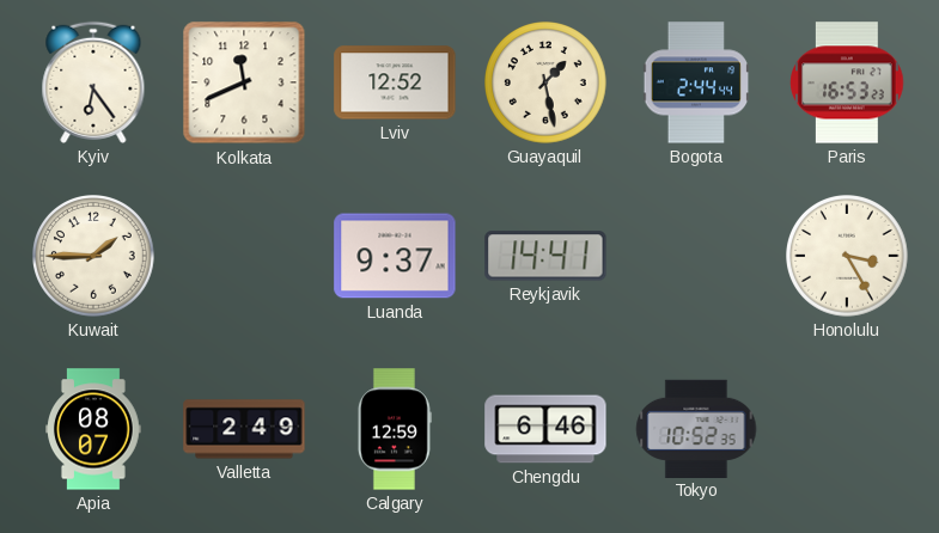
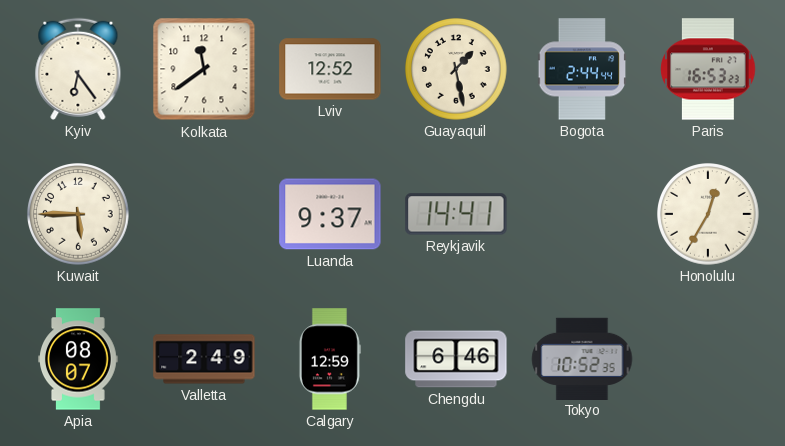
Kolkata: 11:41 -> 11:39
Kuwait: 1:45 -> 5:45
Honolulu: 3:25 -> 12:35
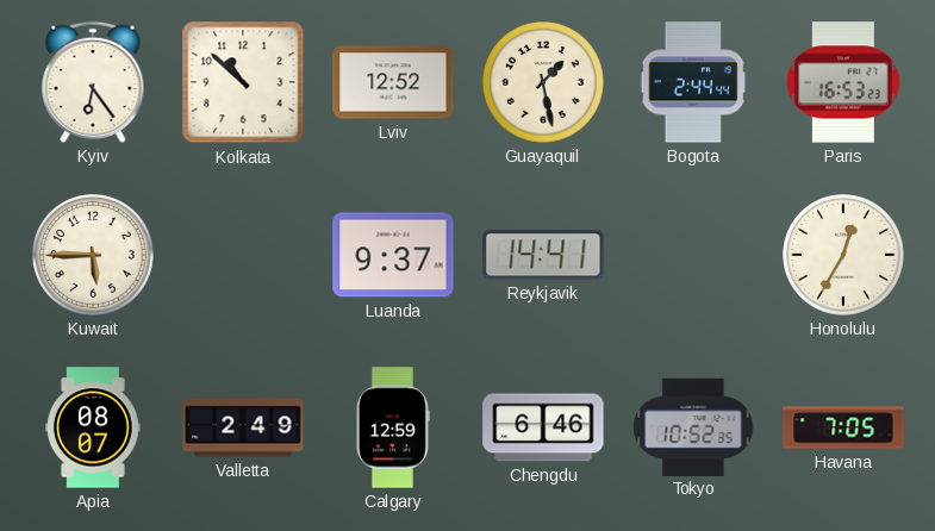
Kolkata: 11:39 -> 10:52
Havana: none -> 7:05
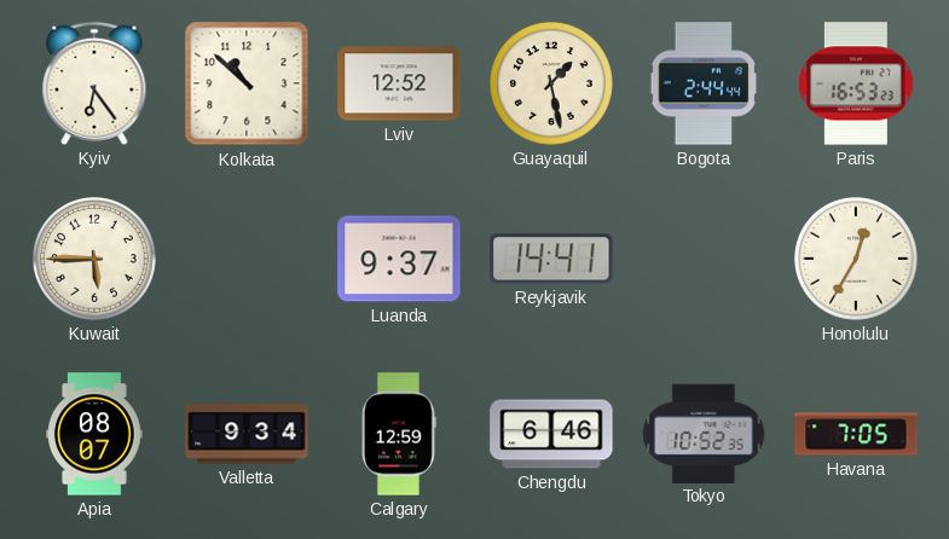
Valletta: 2:49 -> 9:34
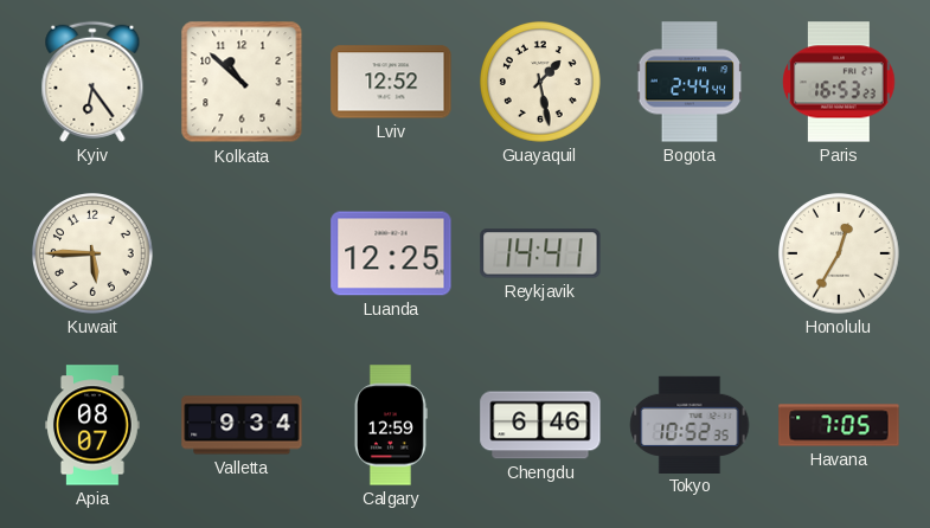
Luanda: 9:37 -> 12:25
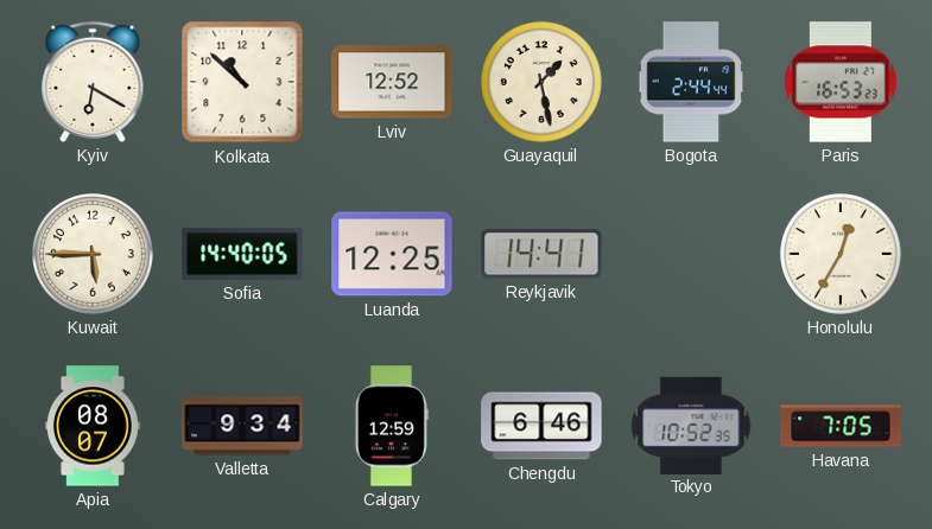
Kyiv: 6:24 -> 6:20
Sofia: none -> 14:40
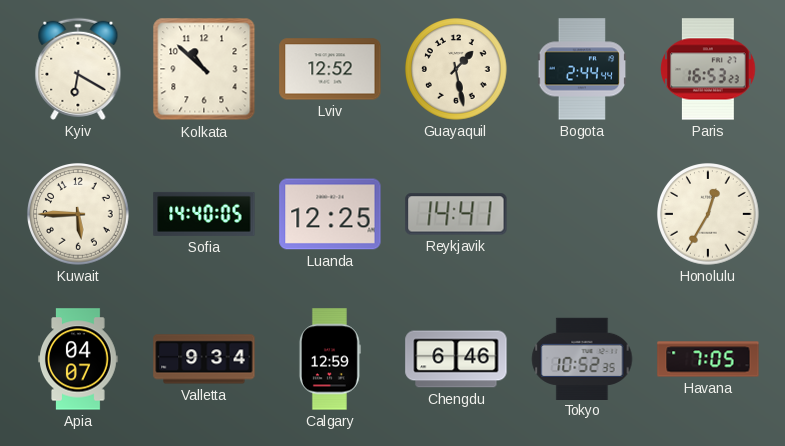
Apia: 08:07 -> 04:07
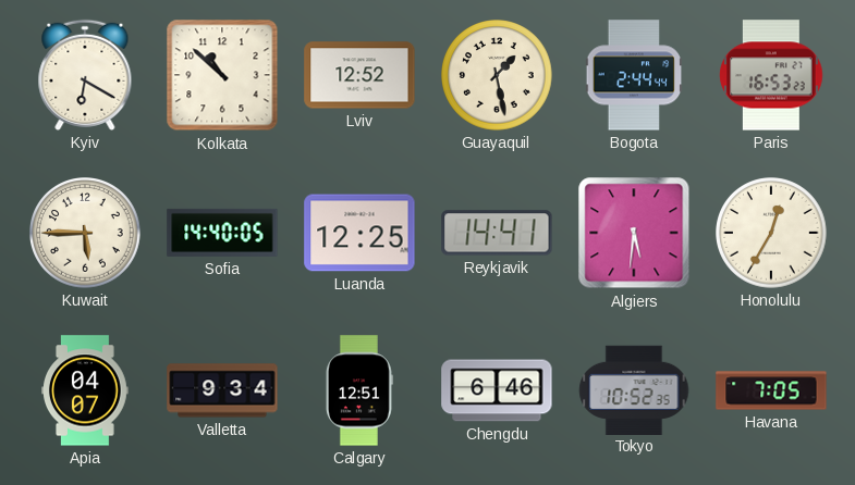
Algiers: none -> 5:31
Calgary: 12:59 -> 12:51
